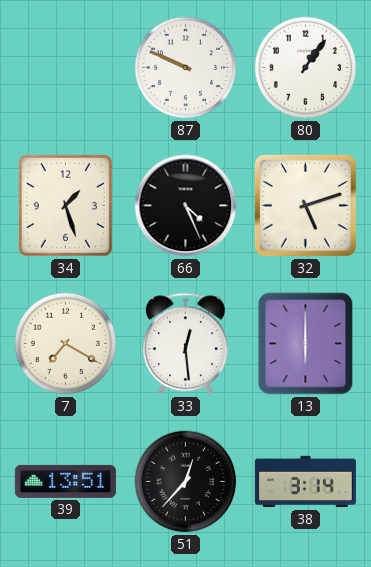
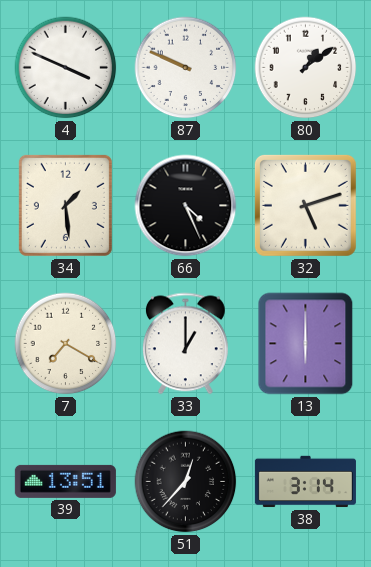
4: none -> 3:49
80: 1:06 -> 1:09
34: 1:27 -> 1:29
33: 12:29 -> 1:00
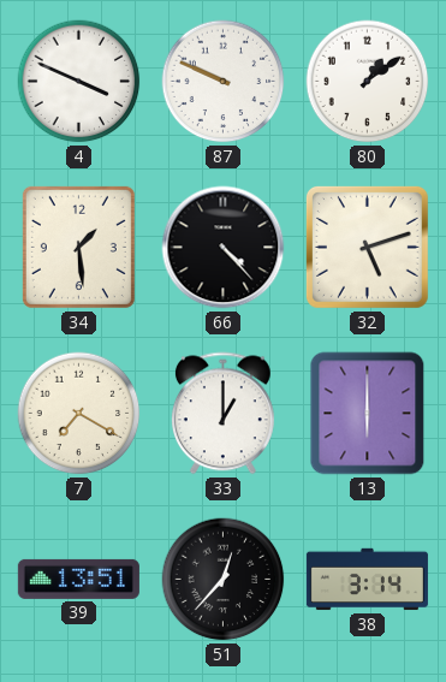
66: 4:26 -> 4:23
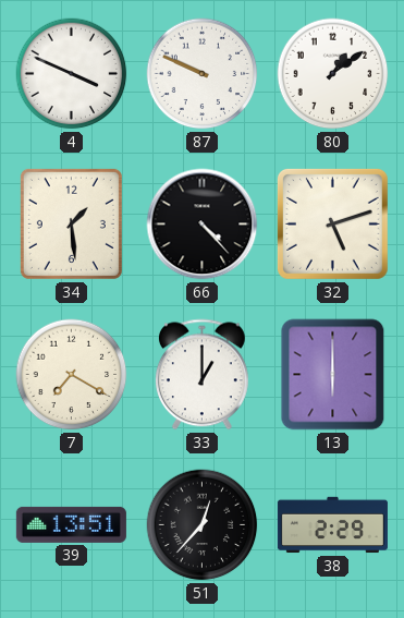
38: 3:14 -> 2:29
